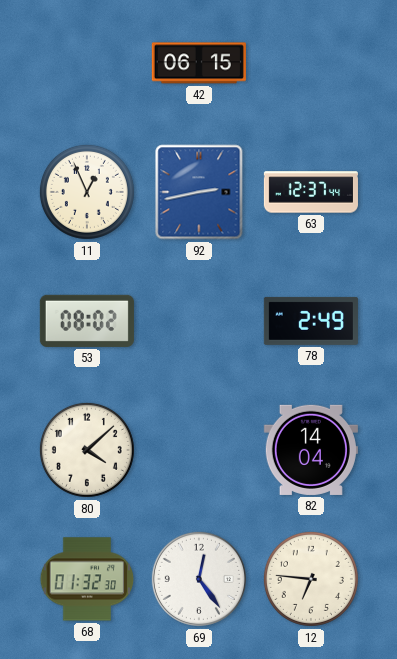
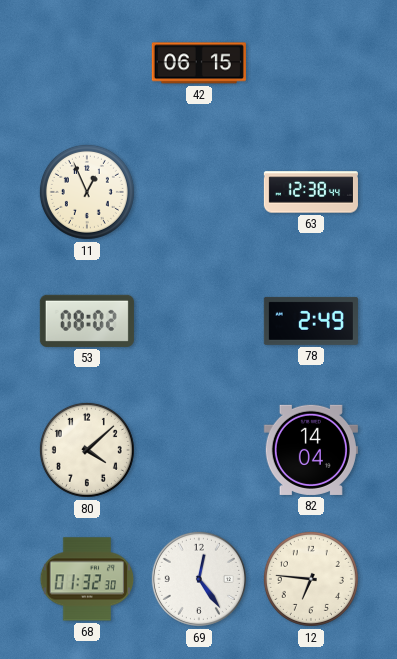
92: 2:43 -> none
63: 12:37 -> 12:38
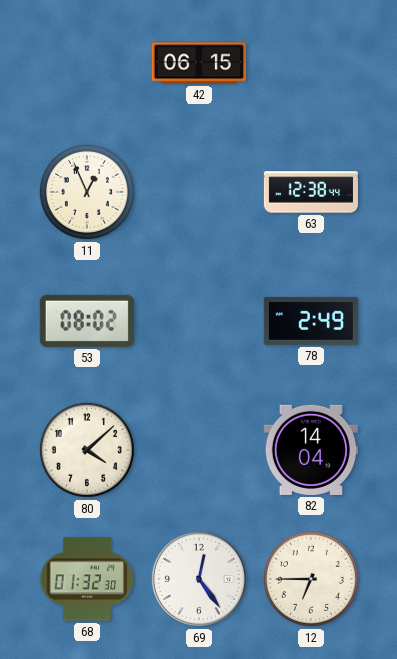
12: 6:46 -> 6:45
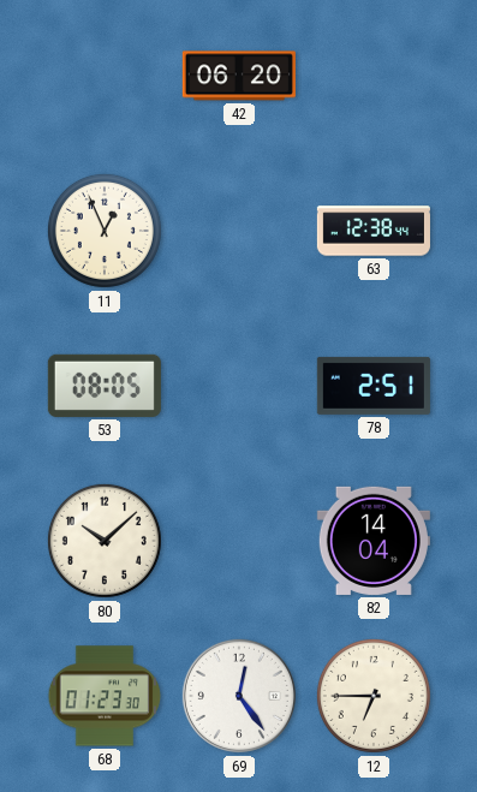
42: 06:15 -> 06:20
53: 08:02 -> 08:05
78: 2:49 -> 2:51
80: 4:08 -> 10:08
68: 01:32 -> 01:23
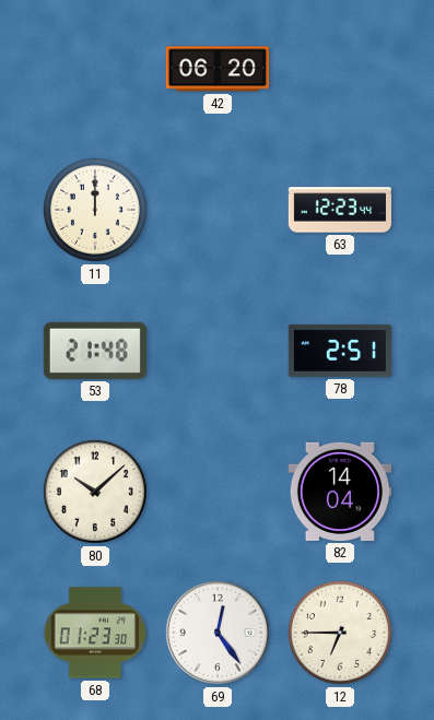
11: 12:56 -> 12:00
63: 12:38 -> 12:23
53: 08:05 -> 21:48
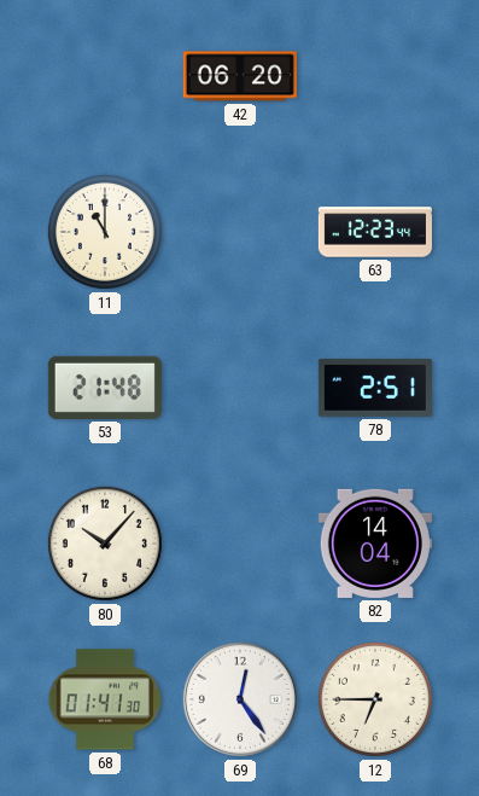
11: 12:00 -> 11:00
80: 10:08 -> 10:07
68: 01:23 -> 01:41
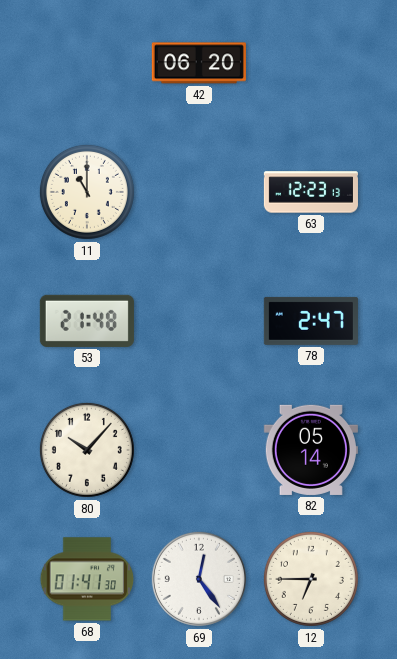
63: 12:23:44 -> 12:23:13
78: 2:51 -> 2:47
82: 14:04 -> 05:14
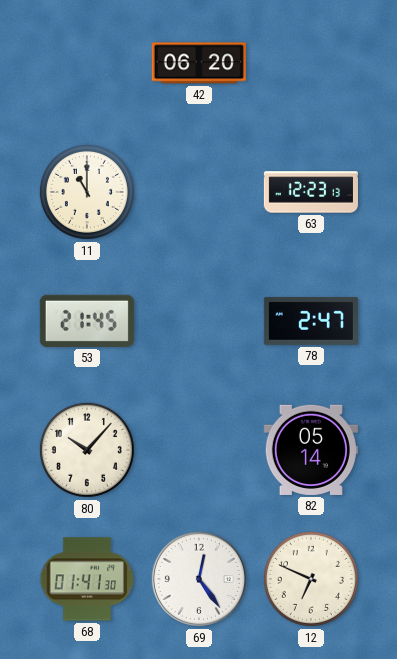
53: 21:48 -> 21:45
12: 6:45 -> 6:49
